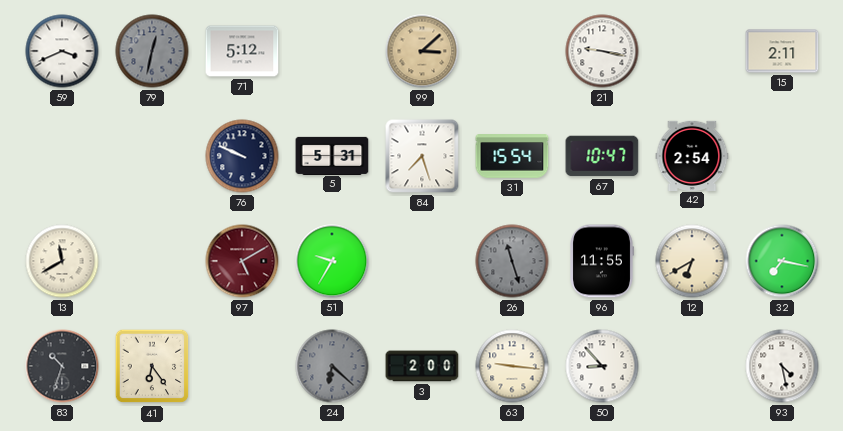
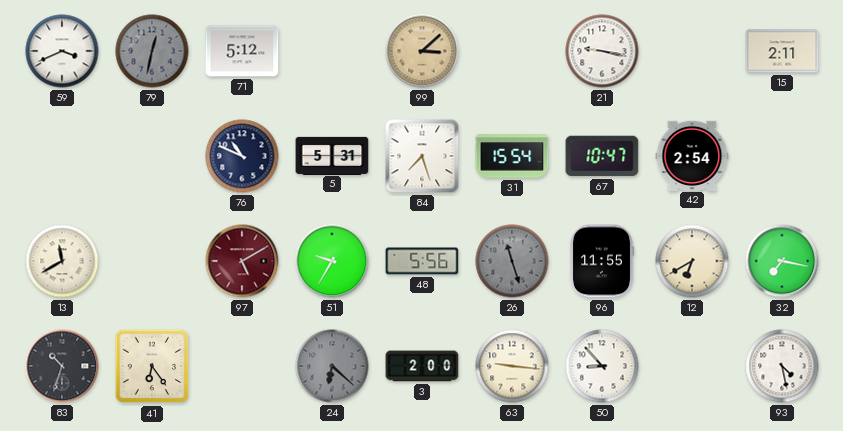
76: 9:49 -> 10:49
48: none -> 5:56
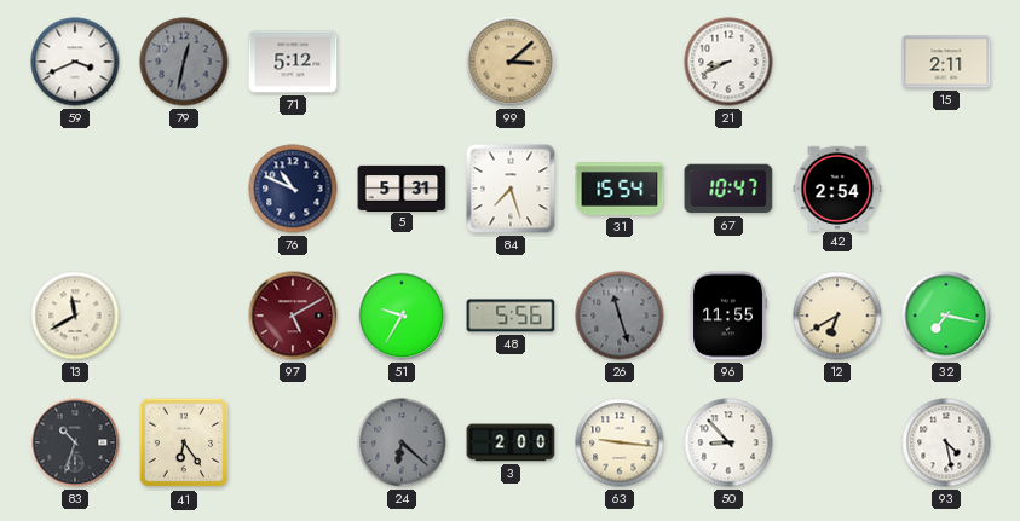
21: 9:17 -> 8:41
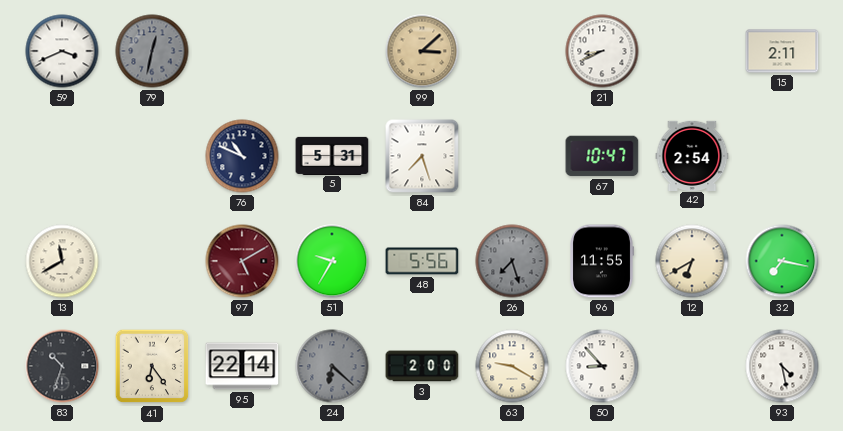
71: 5:12 -> none
31: 15:54 -> none
26: 11:27 -> 7:27
95: none -> 22:14
63: 9:16 -> 9:20
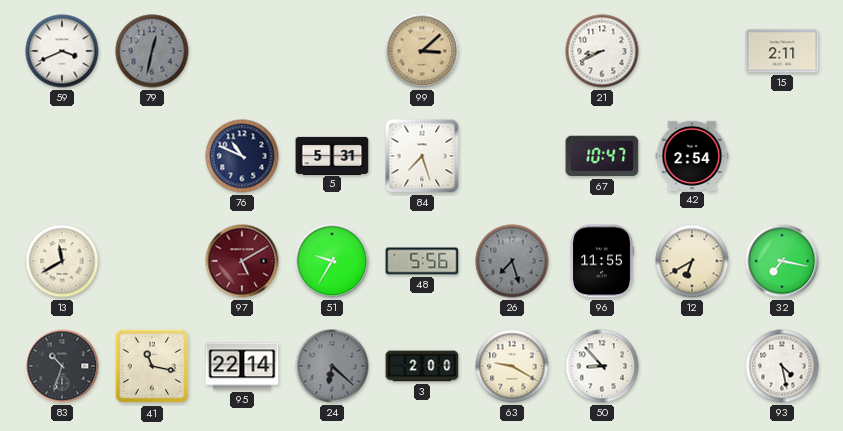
41: 6:24 -> 11:17
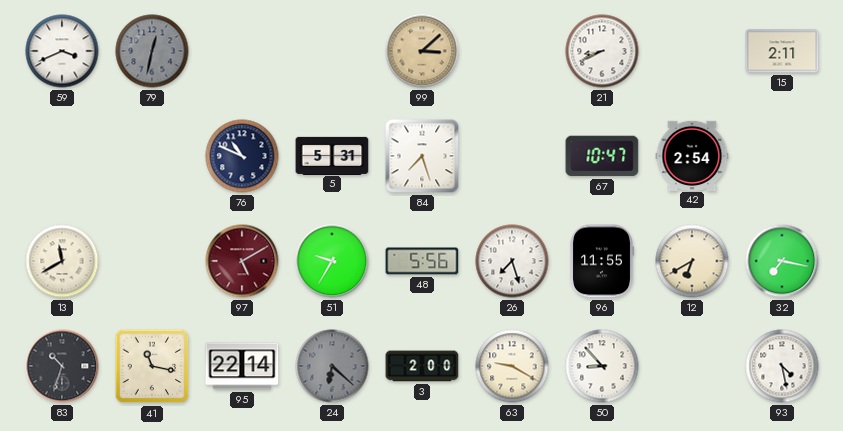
26 dial: grey -> white
